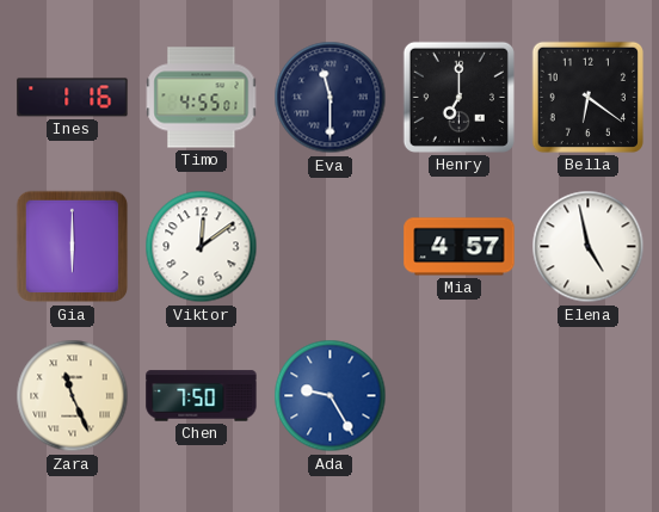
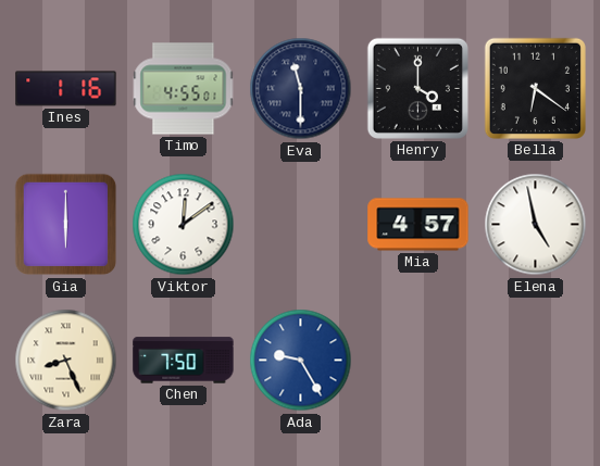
Henry: 7:00 -> 4:00
Zara: 11:26 -> 8:26
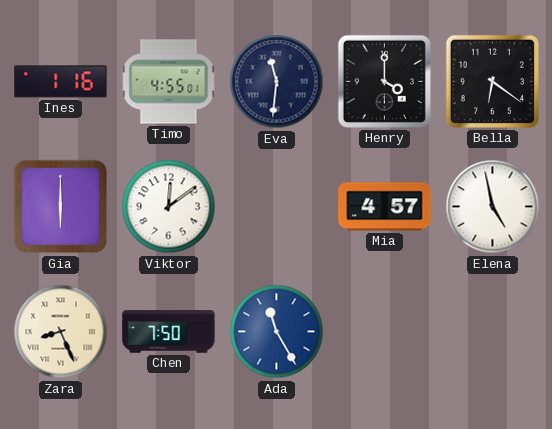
Eva: 11:30 -> 11:31
Ada: 9:25 -> 11:25
